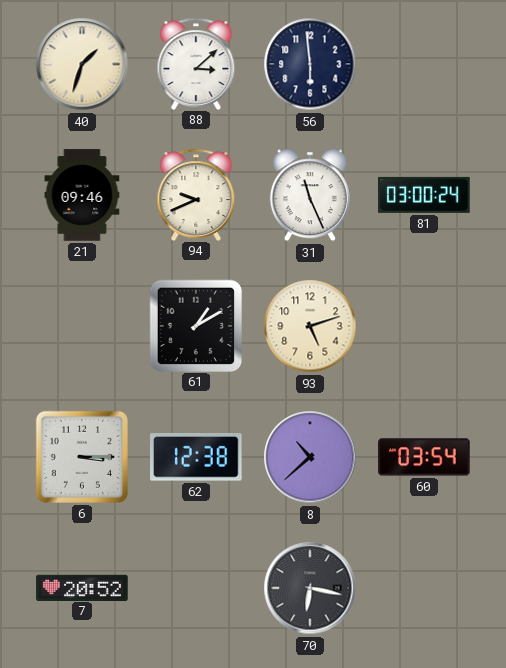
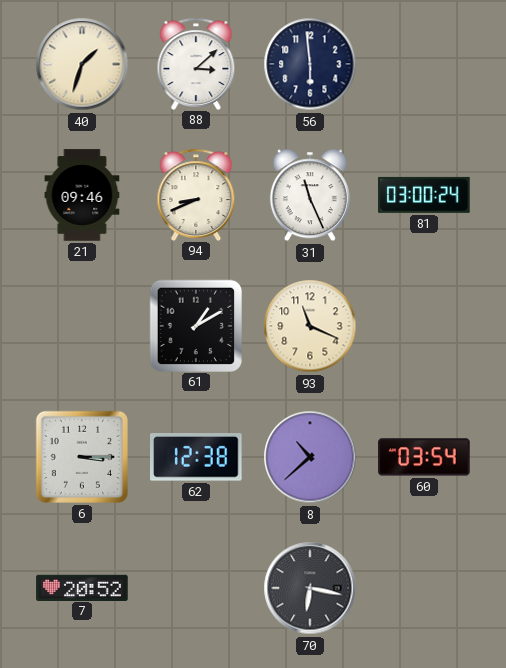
94: 9:41 -> 8:41
93: 5:12 -> 11:19
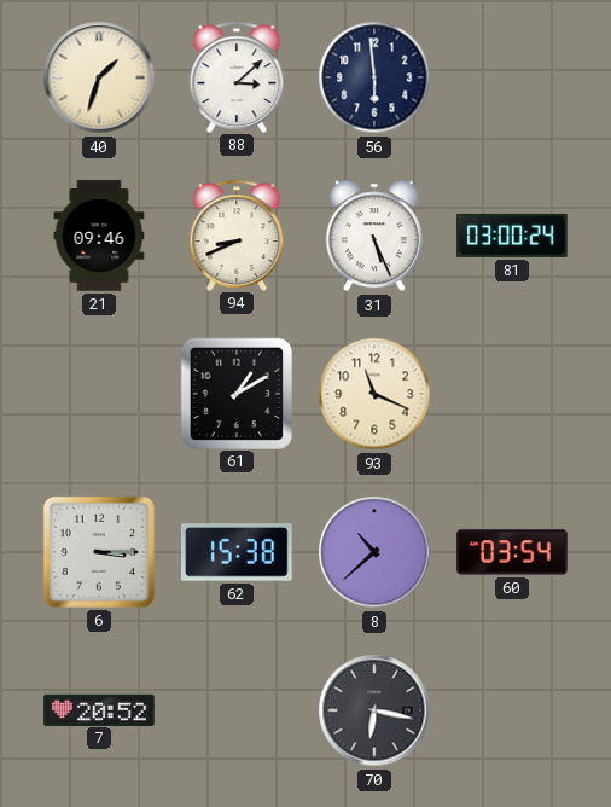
31: 11:26 -> 5:26
62: 12:38 -> 15:38
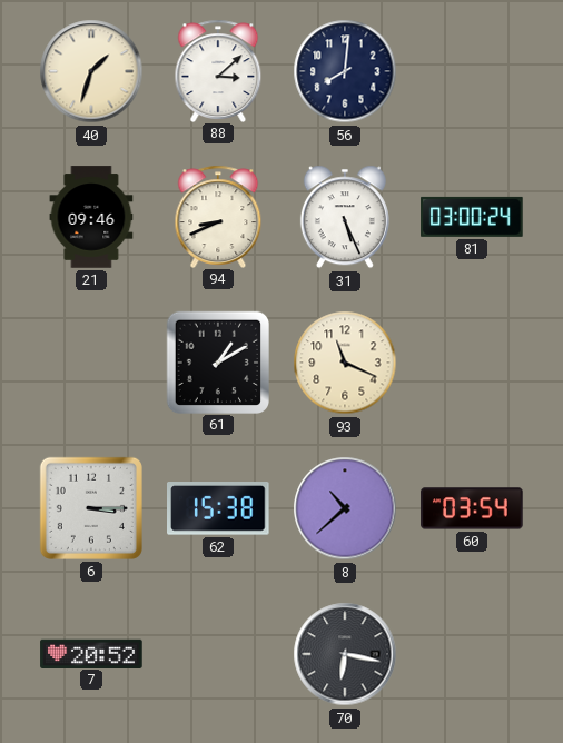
56: 5:59 -> 8:01
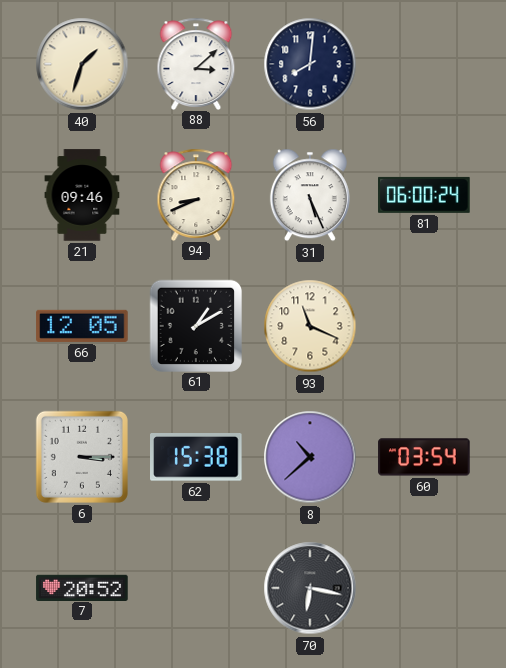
81: 03:00 -> 06:00
66: none -> 12:05
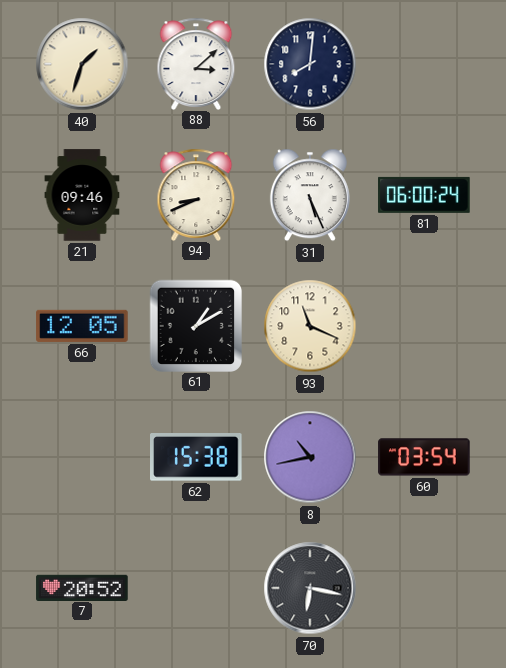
6: 3:15 -> none
8: 10:38 -> 10:43
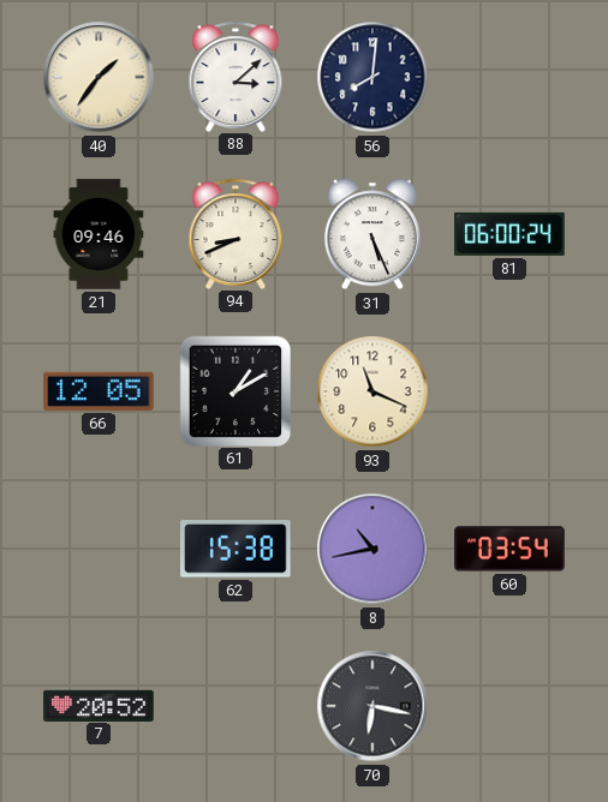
40: 1:33 -> 1:36
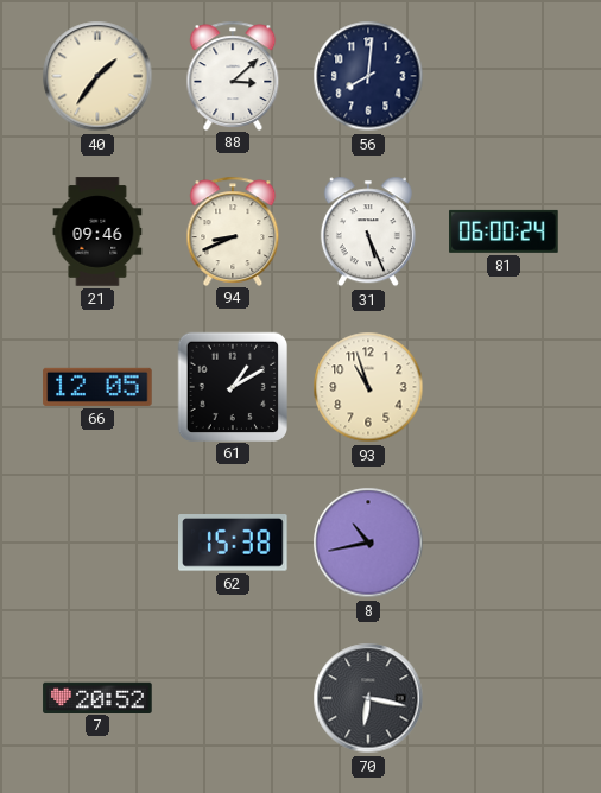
93: 11:19 -> 10:57
60: 03:54 -> none
